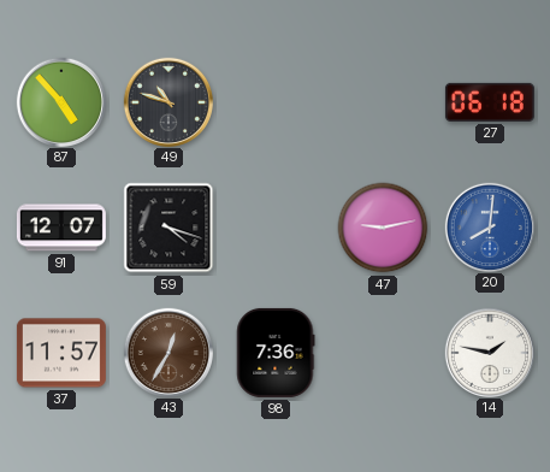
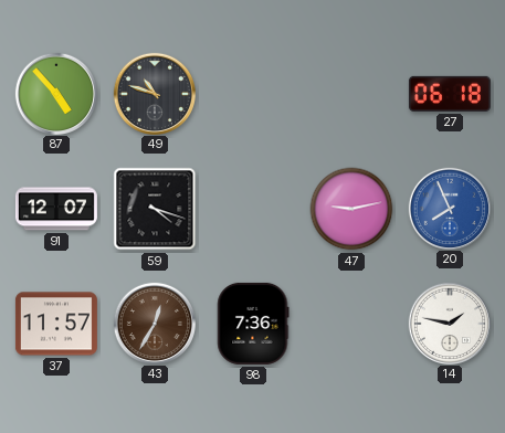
20: 8:01 -> 7:56
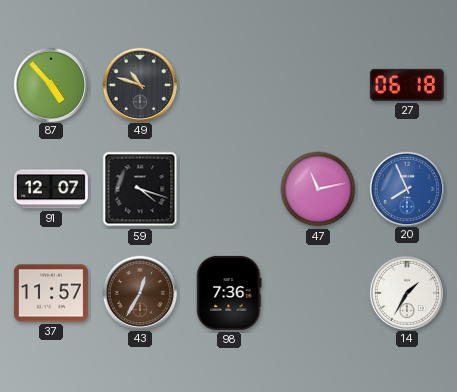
47: 9:13 -> 11:13
14: 1:47 -> 1:35
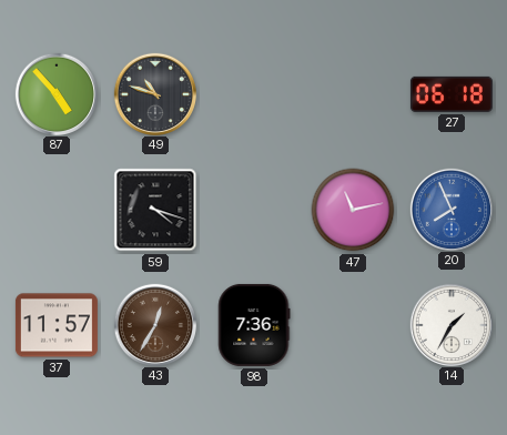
91: 12:07 -> none
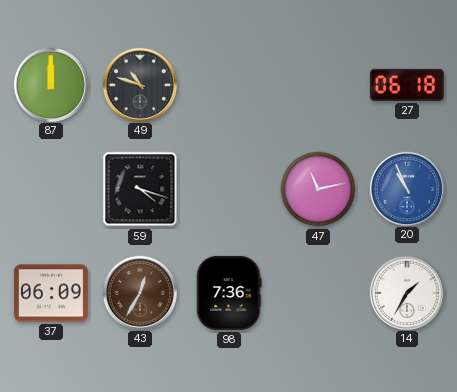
87: 4:53 -> 12:00
20: 7:56 -> 10:56
37: 11:57 -> 06:09
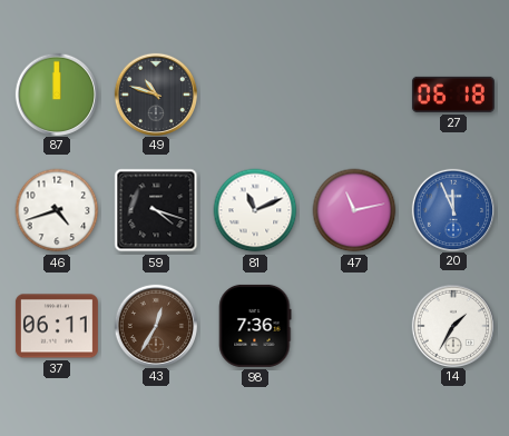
46: none -> 4:42
81: none -> 11:11
20: 10:56 -> 11:56
37: 06:09 -> 06:11
